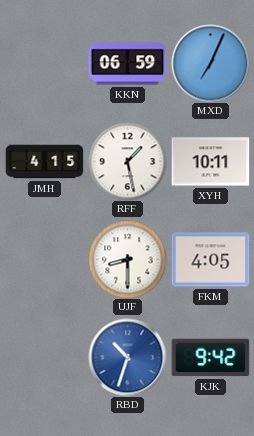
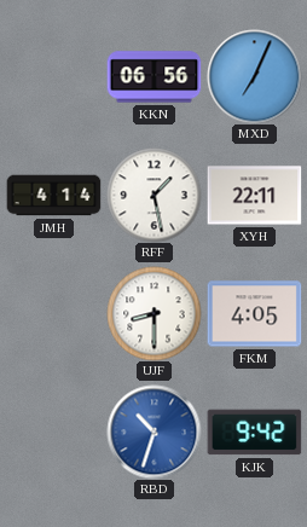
KKN: 06:59 -> 06:56
JMH: 4:15 -> 4:14
XYH: 10:11 -> 22:11
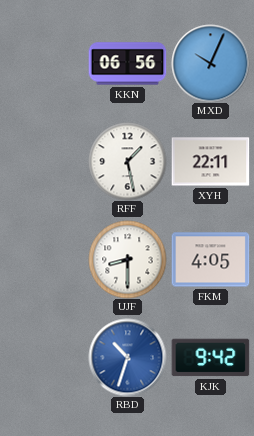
MXD: 7:04 -> 10:04
JMH: 4:14 -> none
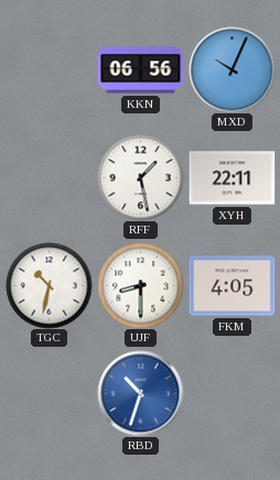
TGC: none -> 10:32
KJK: 9:42 -> none
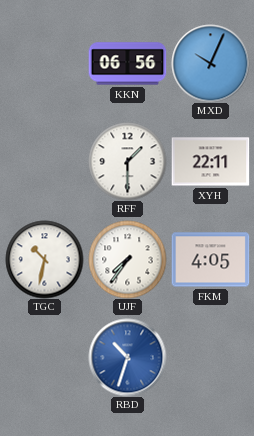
RFF: 1:28 -> 1:30
UJF: 8:30 -> 7:36
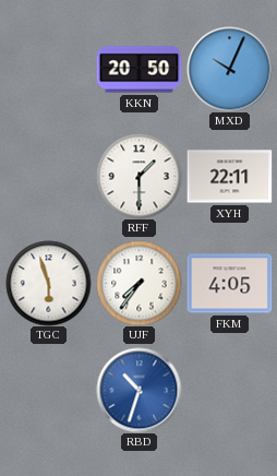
KKN: 06:56 -> 20:50
TGC: 10:32 -> 5:57
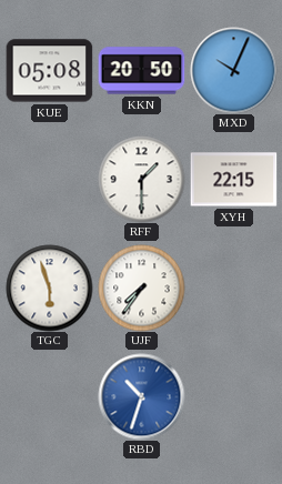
KUE: none -> 05:08
XYH: 22:11 -> 22:15
FKM: 4:05 -> none
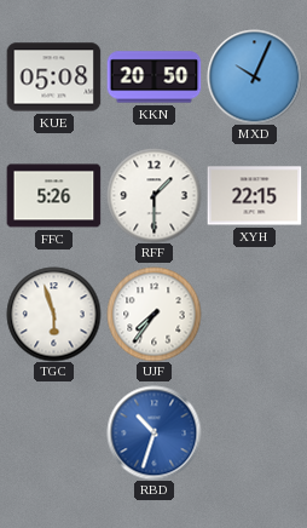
FFC: none -> 5:26
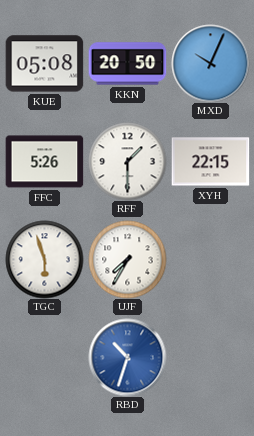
UJF: 7:36 -> 7:35
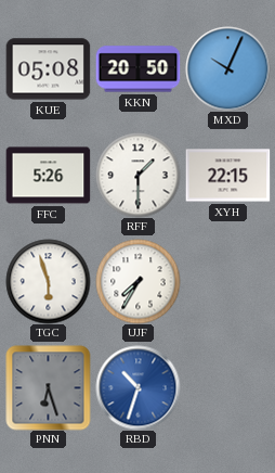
PNN: none -> 6:27
